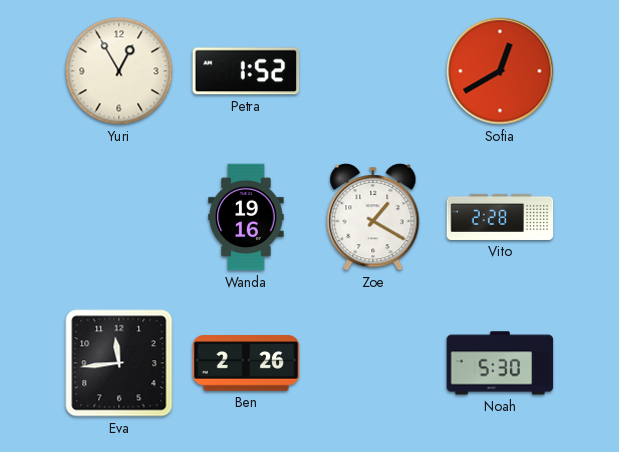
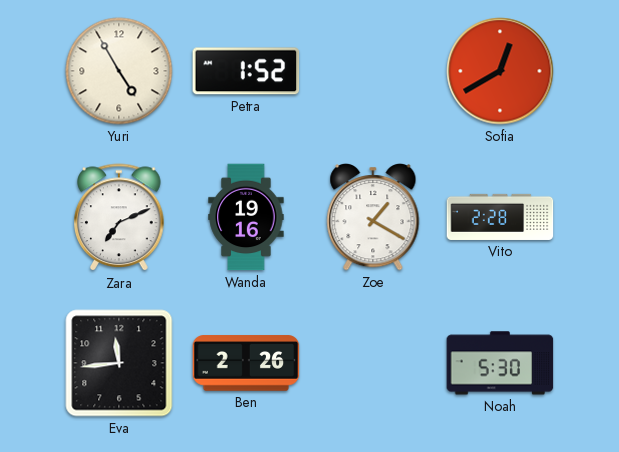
Yuri: 12:55 -> 4:55
Zara: none -> 7:11
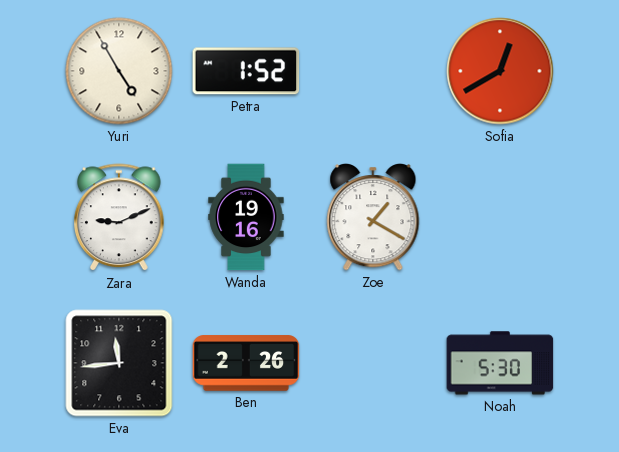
Zara: 7:11 -> 9:11
Vito: 2:28 -> none
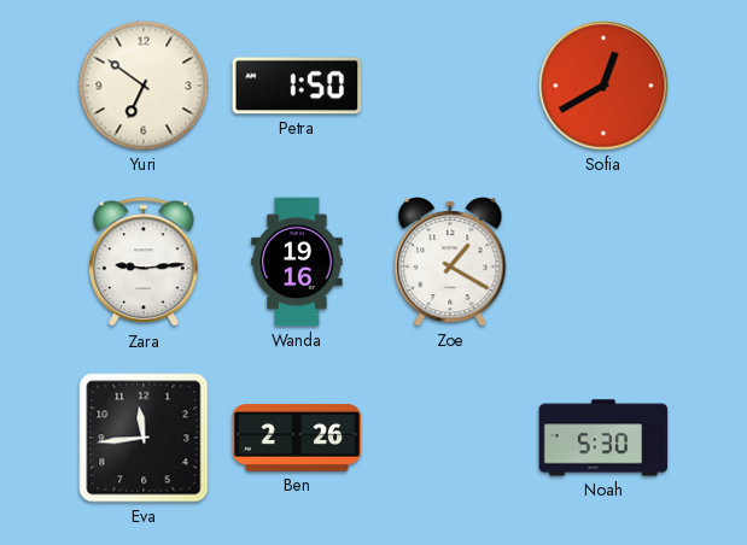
Yuri: 4:55 -> 6:51
Petra: 1:52 -> 1:50
Zara: 9:11 -> 9:14
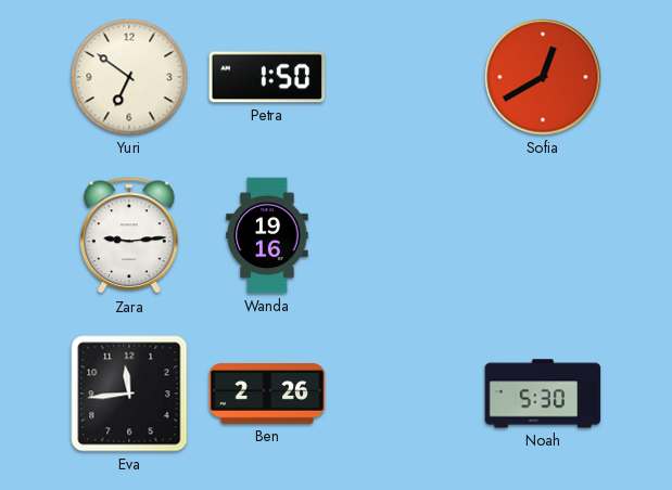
Zoe: 1:20 -> none
